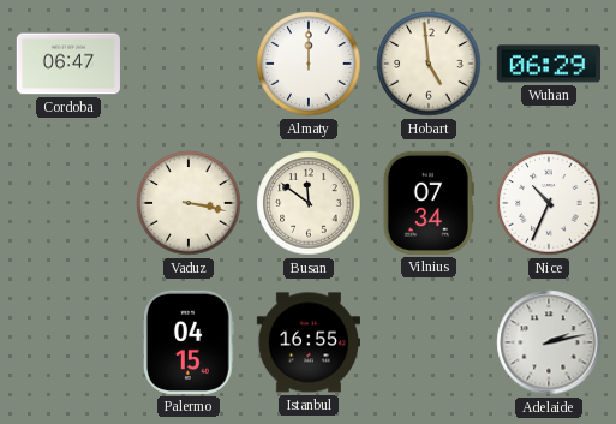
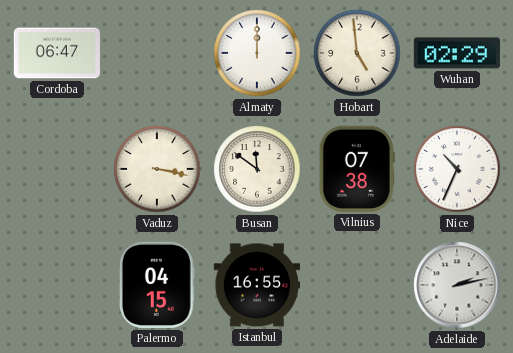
Wuhan: 06:29 -> 02:29
Vilnius: 07:34 -> 07:38
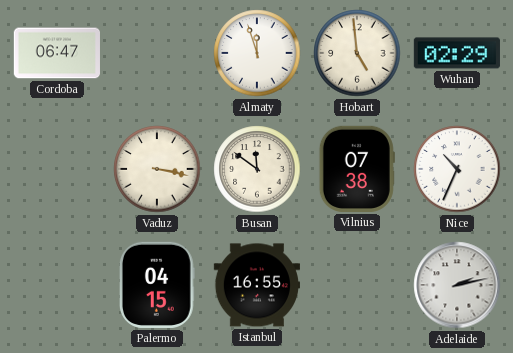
Almaty: 12:00 -> 11:57
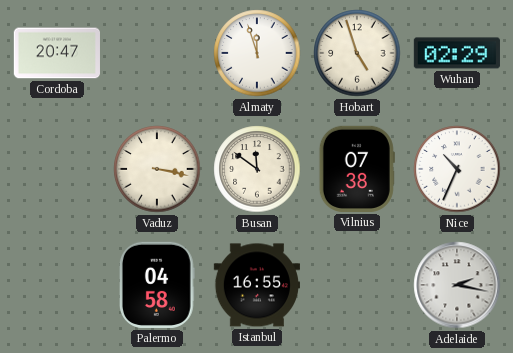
Cordoba: 06:47 -> 20:47
Hobart: 4:59 -> 4:57
Palermo: 04:15 -> 04:58
Adelaide: 2:13 -> 2:17
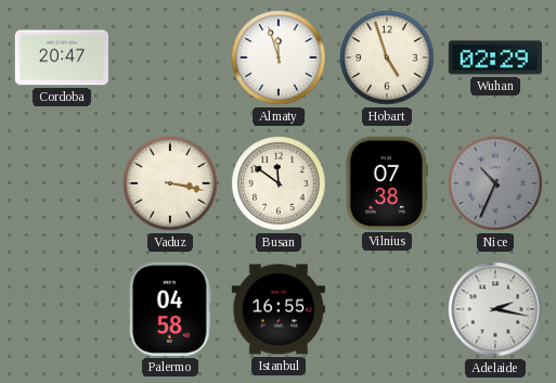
Nice dial: white -> grey
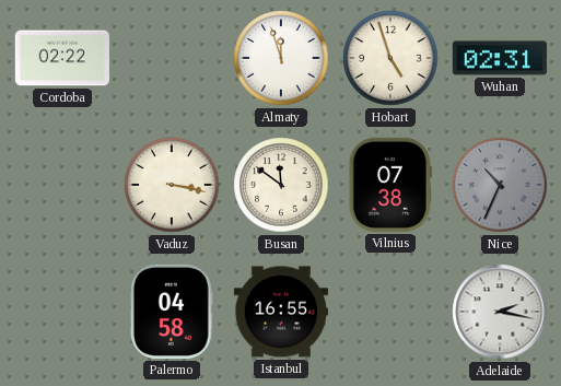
Cordoba: 20:47 -> 02:22
Wuhan: 02:29 -> 02:31
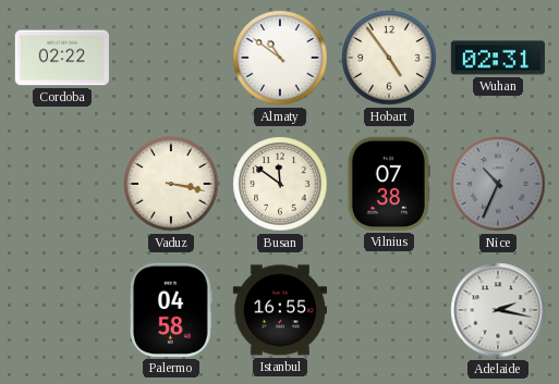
Almaty: 11:57 -> 10:51
Hobart: 4:57 -> 4:54
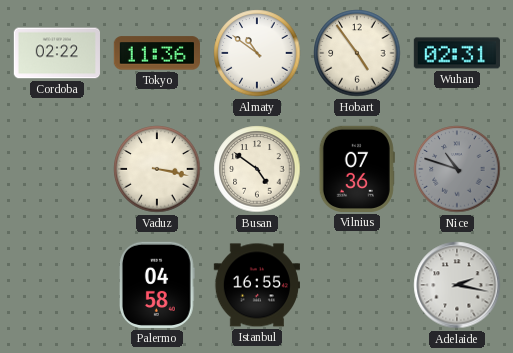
Tokyo: none -> 11:36
Busan: 11:51 -> 4:51
Vilnius: 07:38 -> 07:36
Nice: 10:34 -> 10:48
